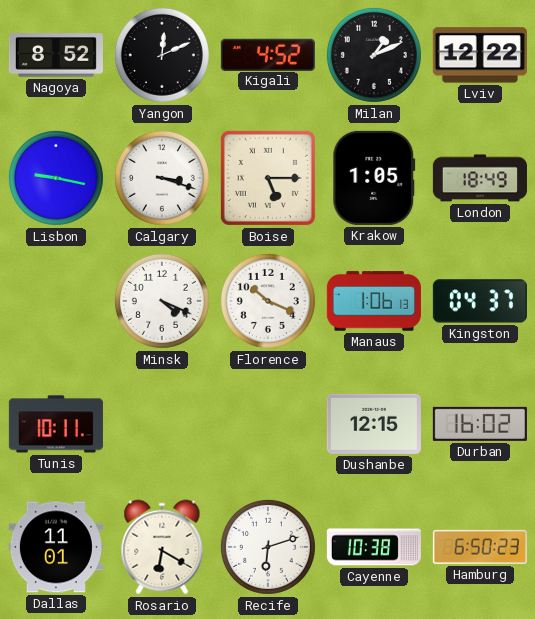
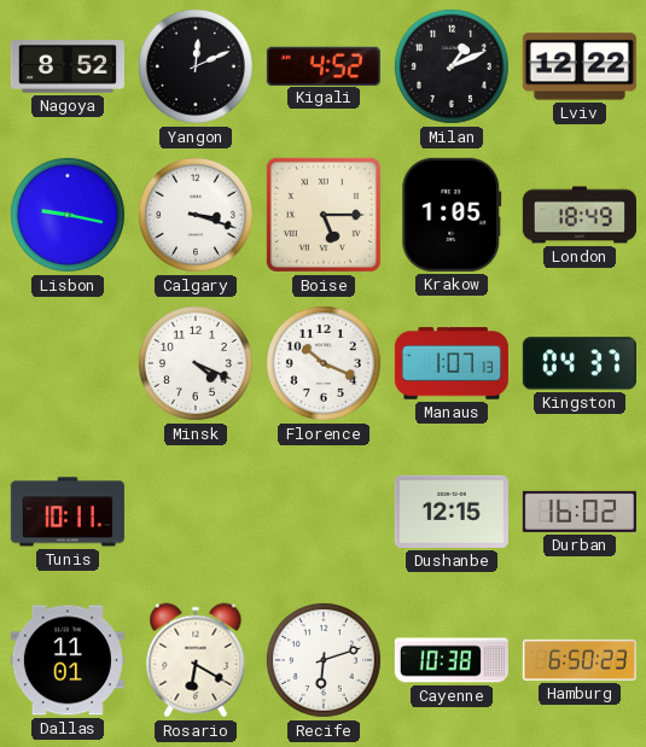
Manaus: 1:06 -> 1:07
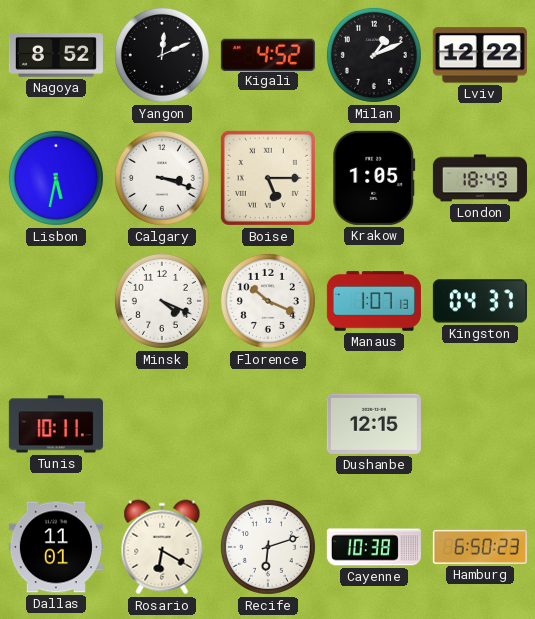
Lisbon: 9:17 -> 5:32
Durban: 16:02 -> none
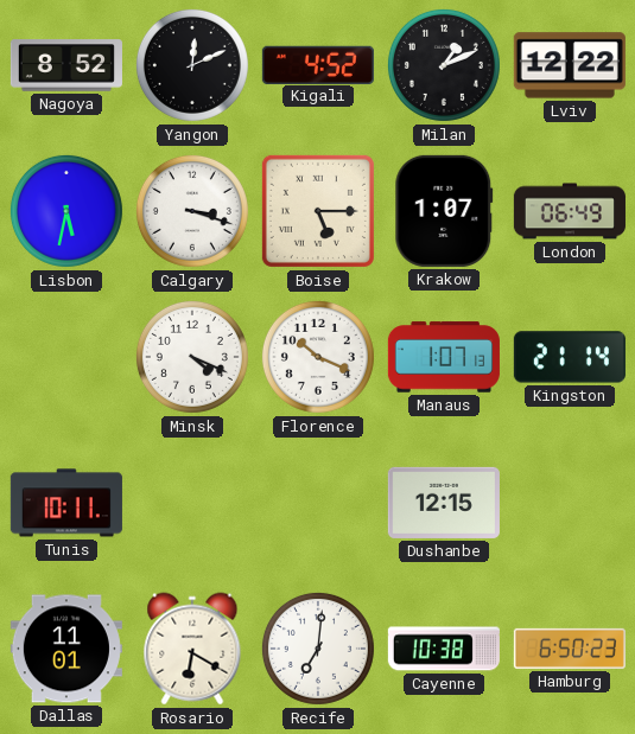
Krakow: 1:05 -> 1:07
London: 18:49 -> 06:49
Kingston: 04:37 -> 21:14
Recife: 6:12 -> 7:01
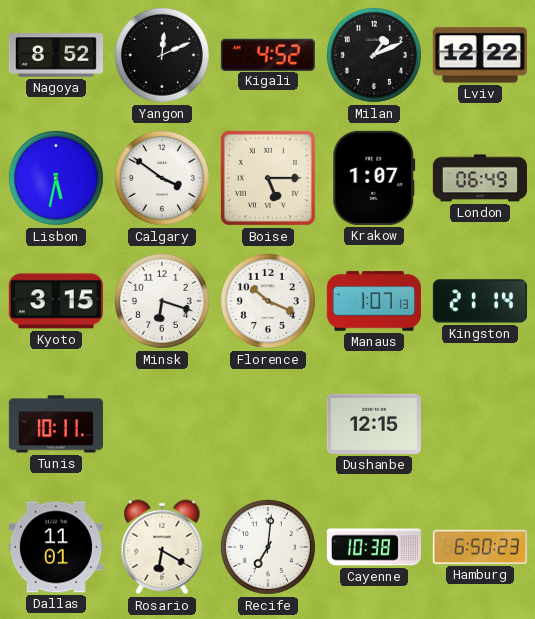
Calgary: 3:18 -> 3:51
Kyoto: none -> 3:15
Minsk: 4:19 -> 6:18
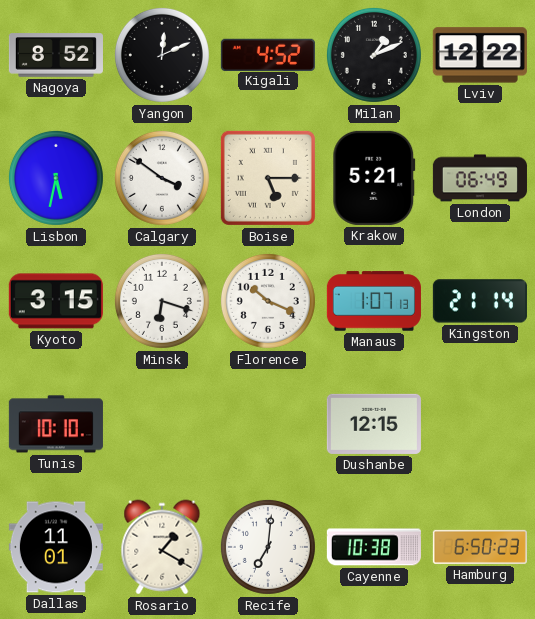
Krakow: 1:07 -> 5:21
Tunis: 10:11 -> 10:10
Rosario: 6:20 -> 1:20
